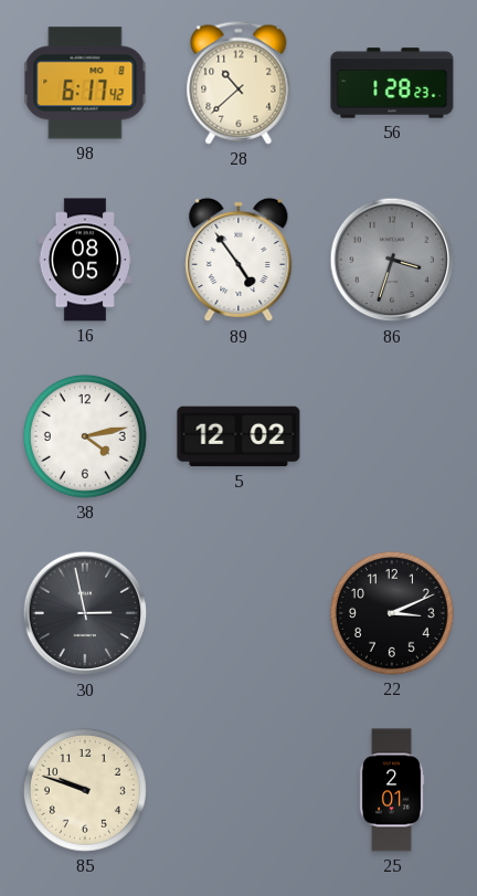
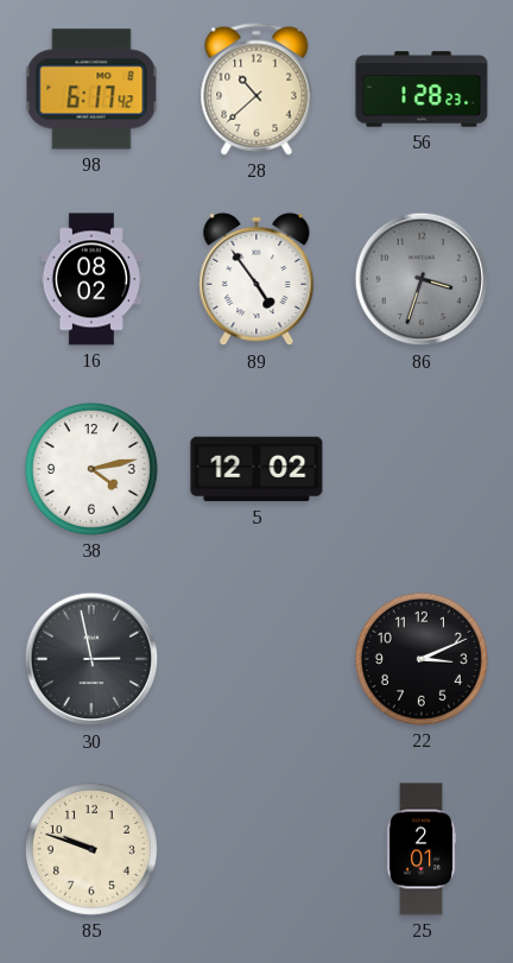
16: 08:05 -> 08:02
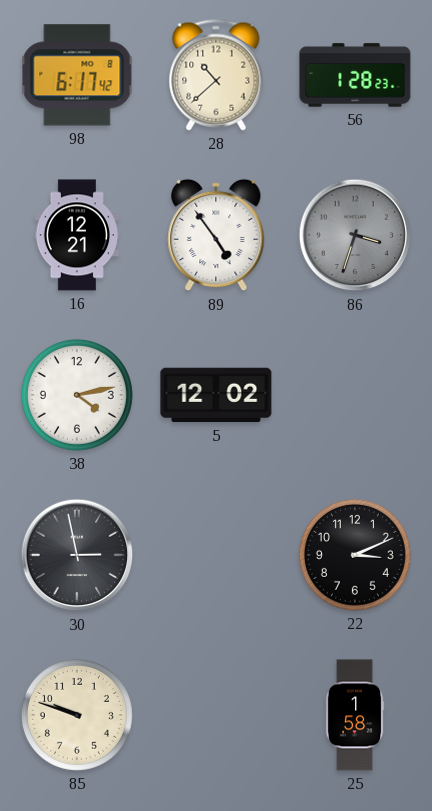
16: 08:02 -> 12:21
25: 2:01 -> 1:58
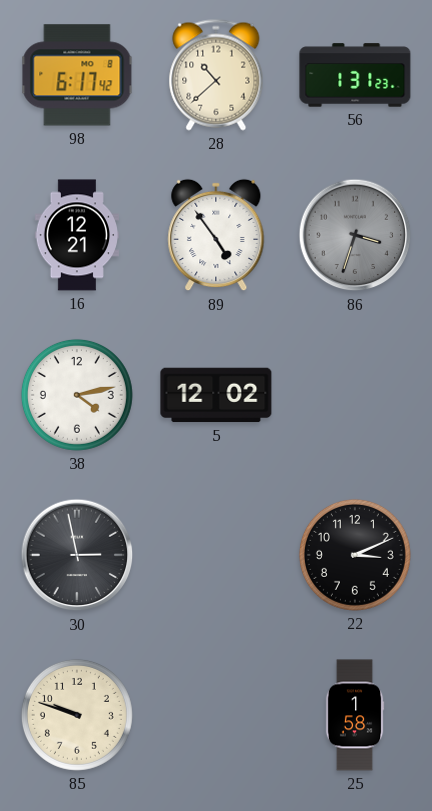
56: 1:28 -> 1:31
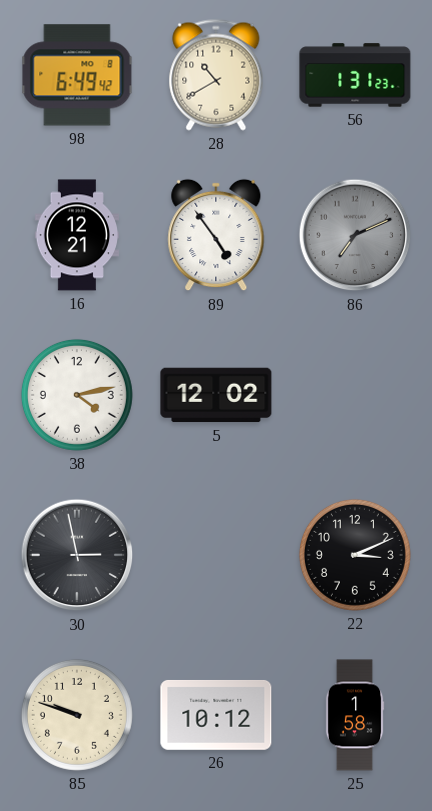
98: 6:17 -> 6:49
28: 10:38 -> 10:40
86: 3:33 -> 7:11
26: none -> 10:12
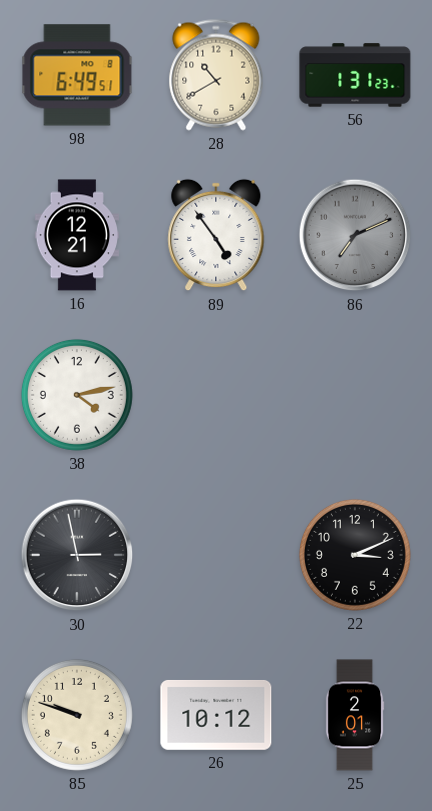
98: 6:49:42 -> 6:49:51
5: 12:02 -> none
25: 1:58 -> 2:01
